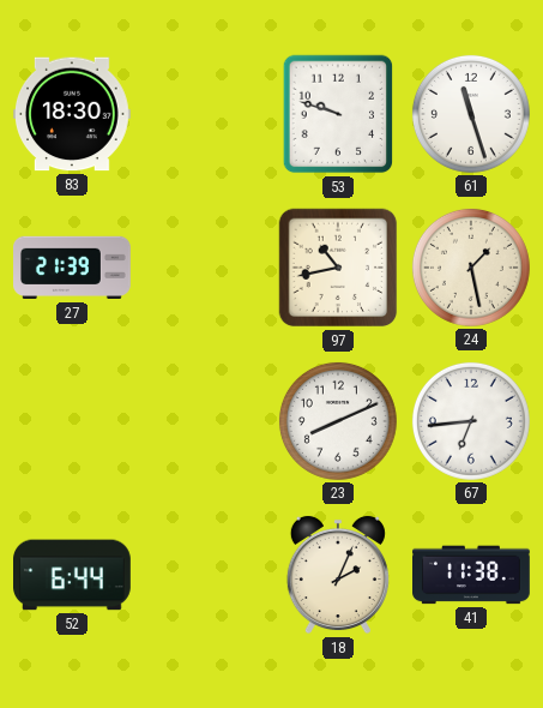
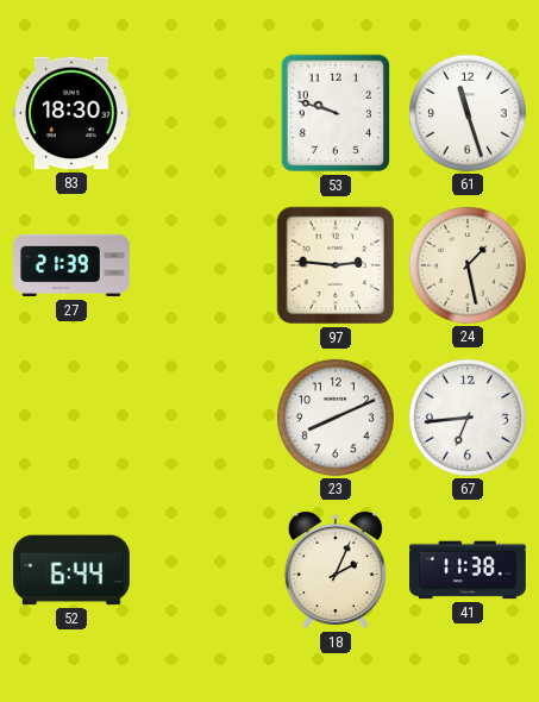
97: 10:43 -> 2:46
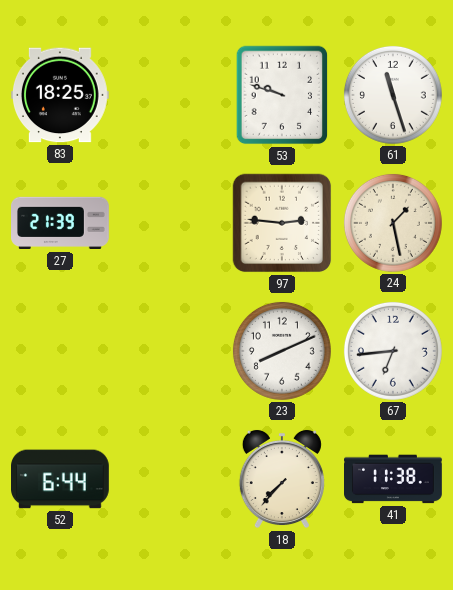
83: 18:30 -> 18:25
18: 2:04 -> 7:37
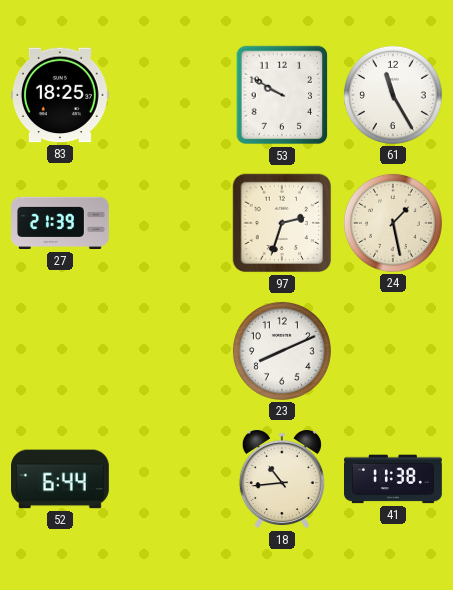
53: 9:48 -> 9:50
61: 11:27 -> 11:25
97: 2:46 -> 2:33
67: 6:44 -> none
18: 7:37 -> 10:44
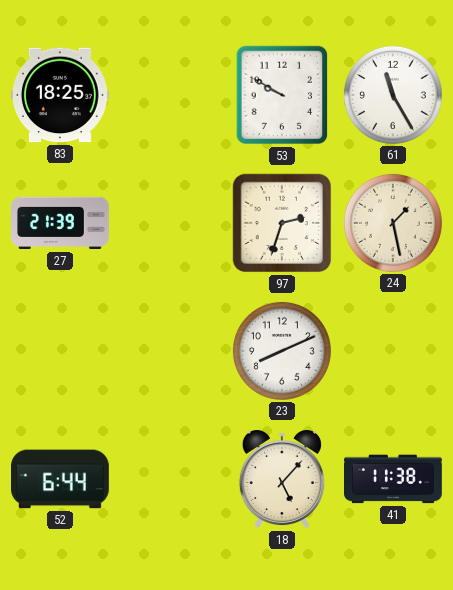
18: 10:44 -> 5:07
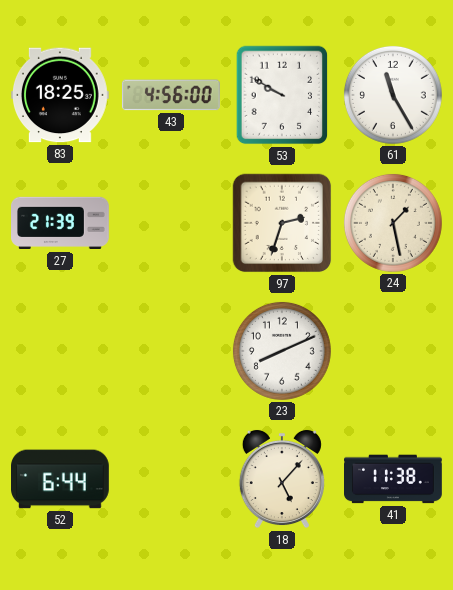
43: none -> 4:56
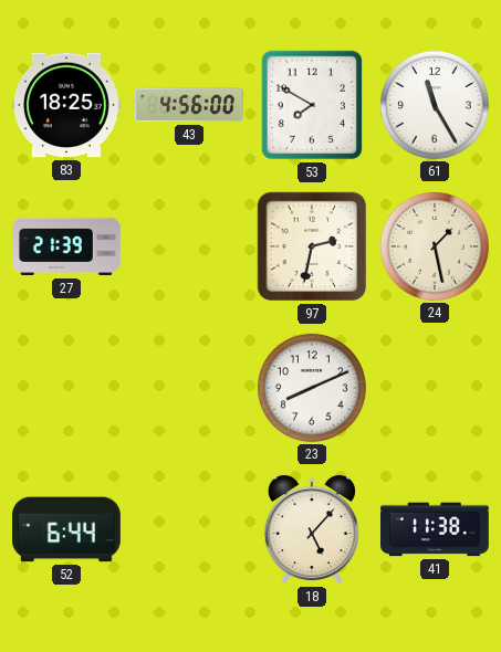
53: 9:50 -> 7:50
97: 2:33 -> 2:32
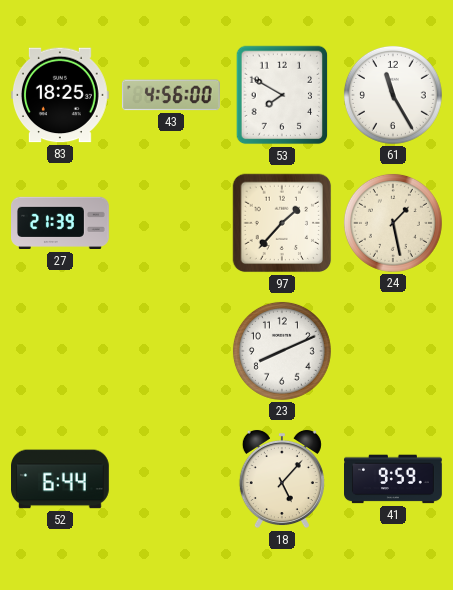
97: 2:32 -> 1:37
41: 11:38 -> 9:59
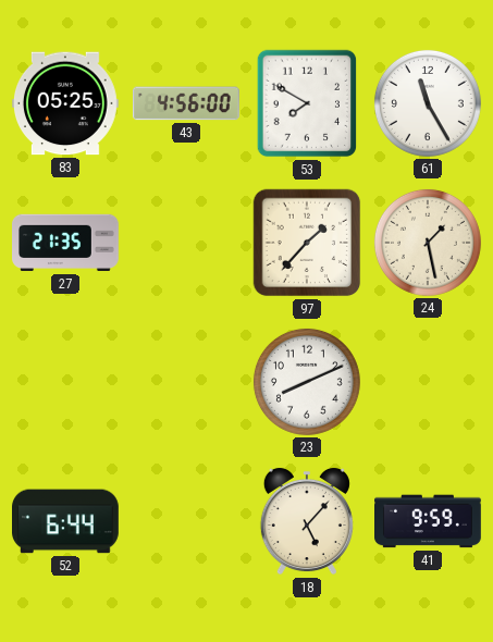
83: 18:25 -> 05:25
27: 21:39 -> 21:35
